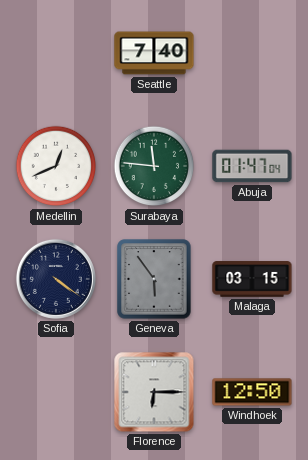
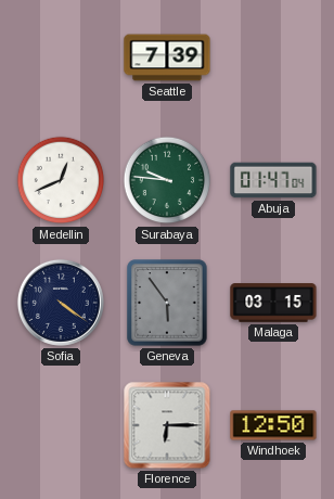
Seattle: 7:40 -> 7:39
Surabaya: 11:46 -> 9:46
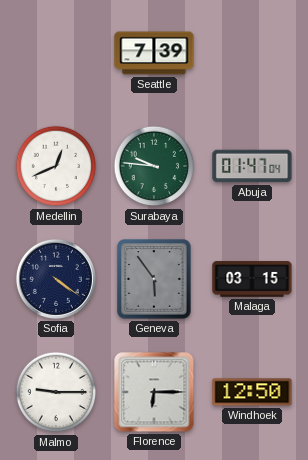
Malmo: none -> 9:15
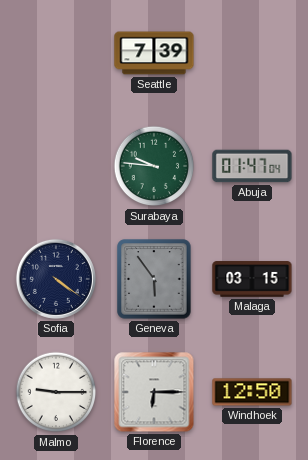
Medellin: 12:41 -> none
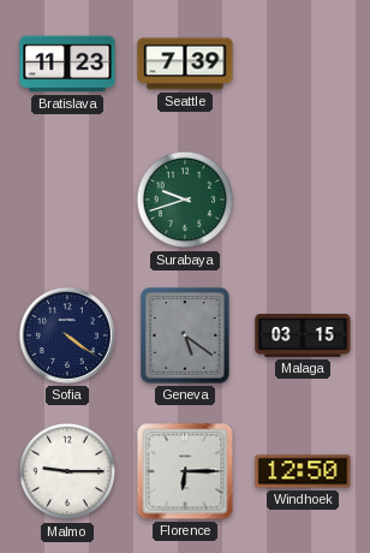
Bratislava: none -> 11:23
Surabaya: 9:46 -> 9:42
Abuja: 01:47 -> none
Geneva: 5:54 -> 5:21
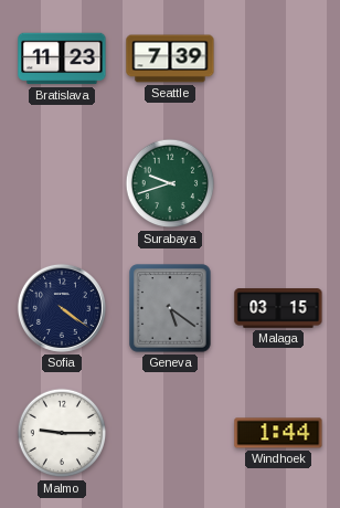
Florence: 6:15 -> none
Windhoek: 12:50 -> 1:44
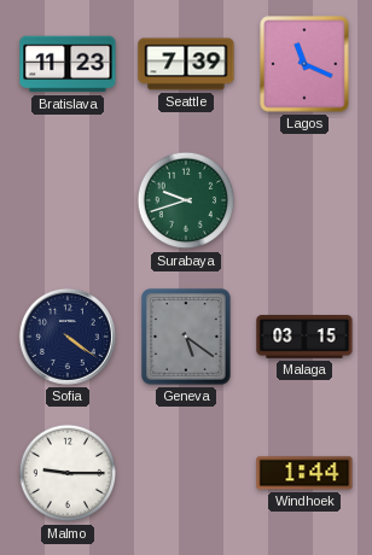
Lagos: none -> 11:19
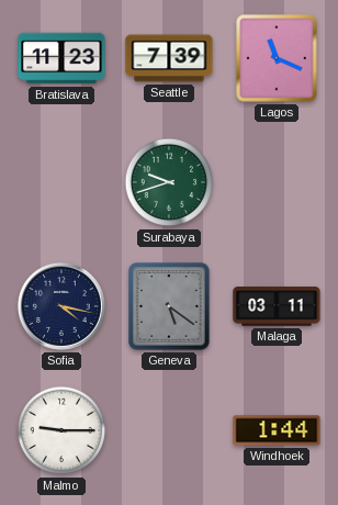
Sofia: 4:21 -> 4:17
Malaga: 03:15 -> 03:11
